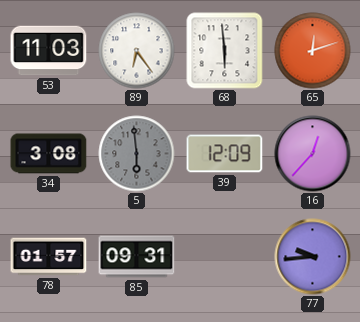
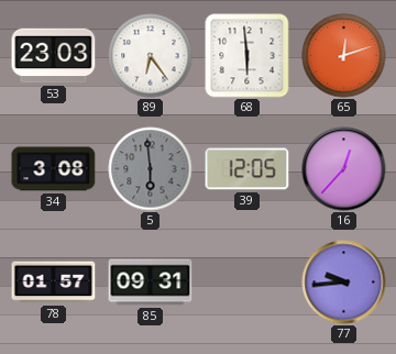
53: 11:03 -> 23:03
39: 12:09 -> 12:05
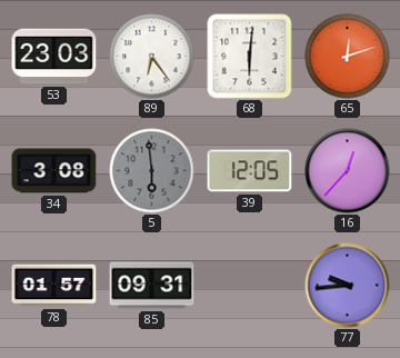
68: 5:59 -> 6:01
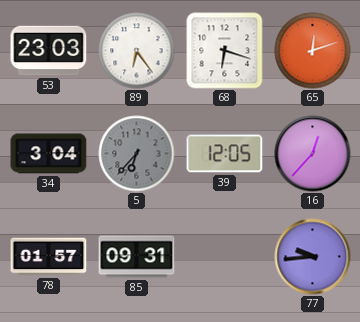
68: 6:01 -> 6:18
34: 3:08 -> 3:04
5: 5:59 -> 6:37
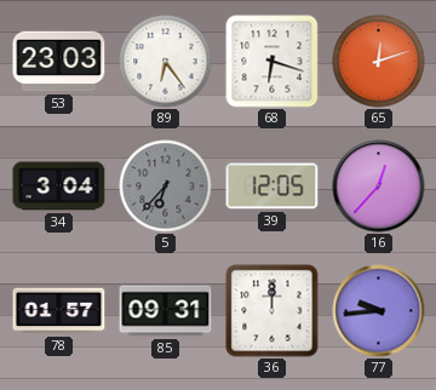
36: none -> 12:00
